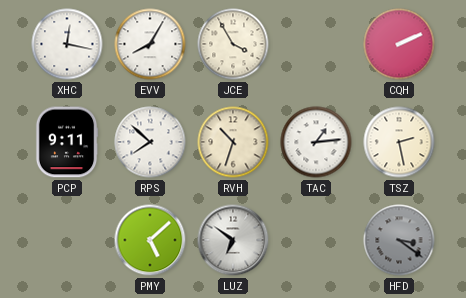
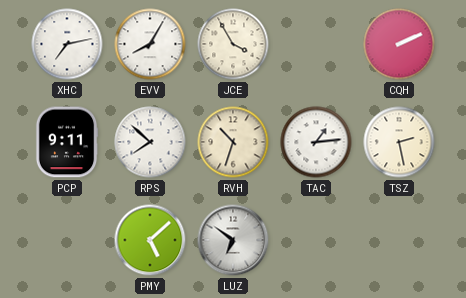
XHC: 12:17 -> 7:13
HFD: 3:21 -> none
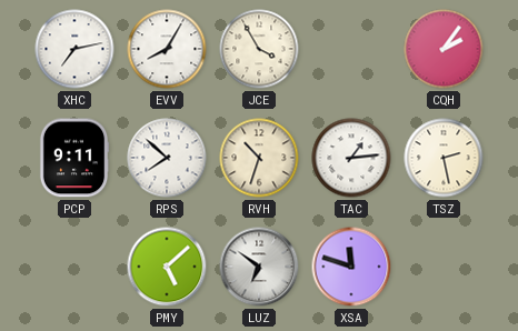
CQH: 2:11 -> 2:06
XSA: none -> 11:48
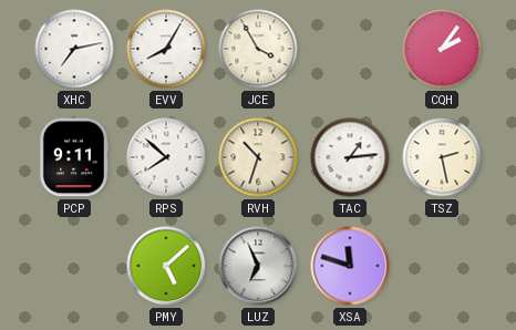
LUZ: 6:51 -> 6:56
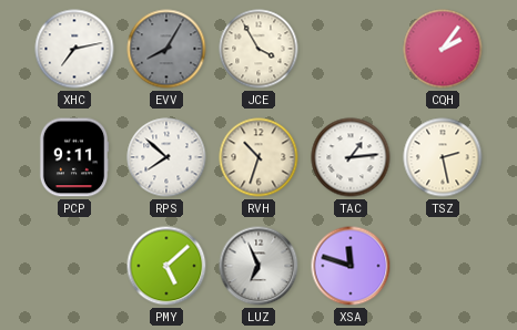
EVV dial: white -> grey
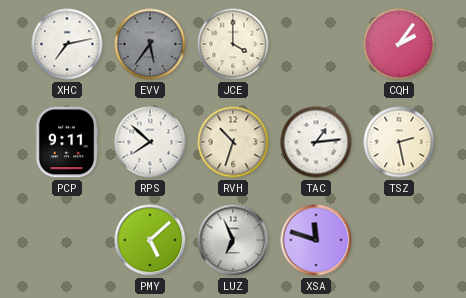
EVV: 8:05 -> 5:36
JCE: 3:55 -> 4:00
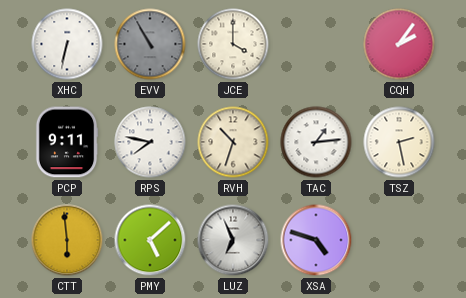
XHC: 7:13 -> 6:32
EVV: 5:36 -> 10:55
RPS: 7:52 -> 7:47
CTT: none -> 5:59
XSA: 11:48 -> 4:48
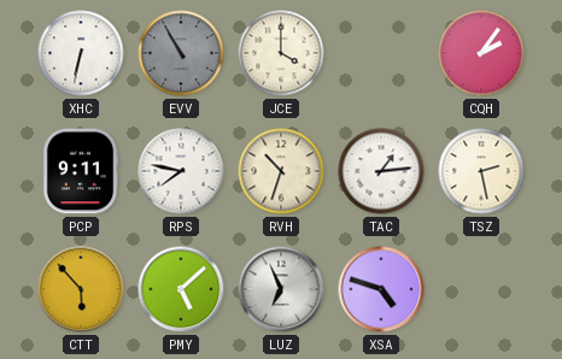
CTT: 5:59 -> 5:53
